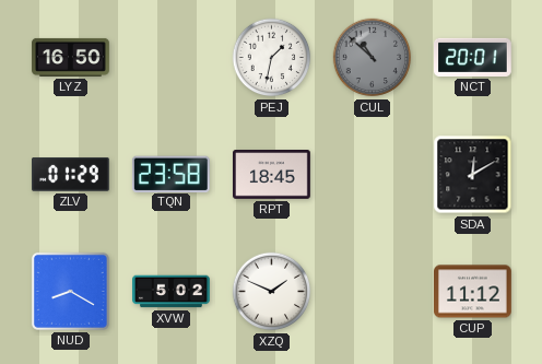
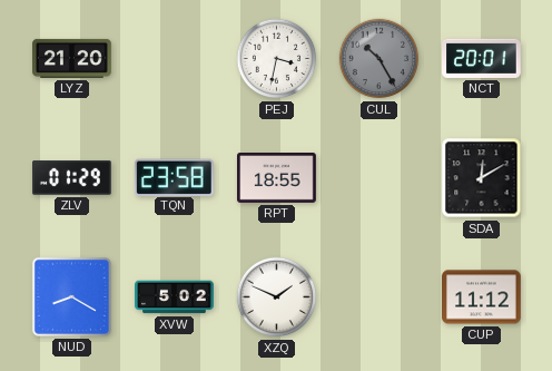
LYZ: 16:50 -> 21:20
PEJ: 1:32 -> 3:32
CUL: 10:52 -> 10:25
RPT: 18:45 -> 18:55
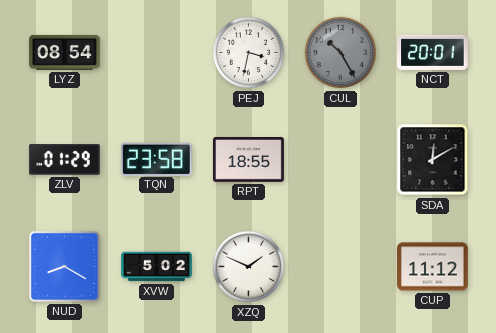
LYZ: 21:20 -> 08:54
